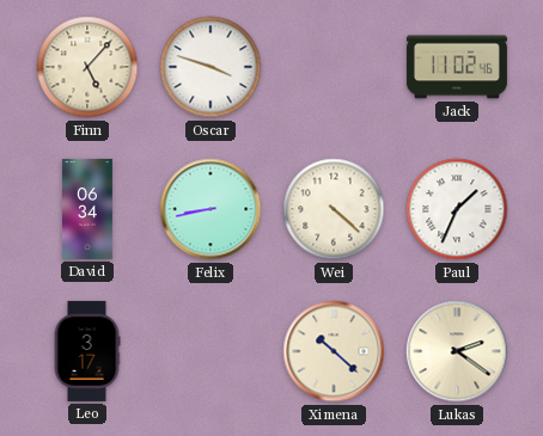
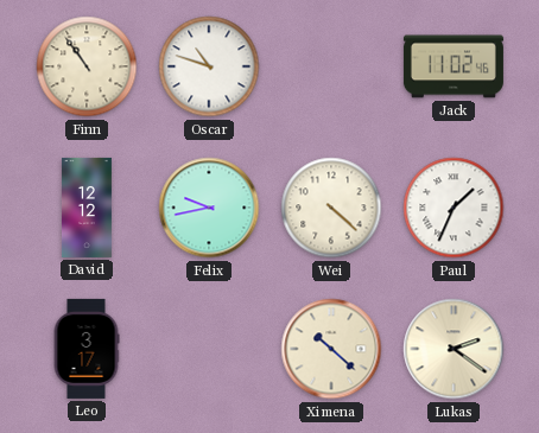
Finn: 5:07 -> 10:54
Oscar: 3:48 -> 10:48
David: 06:34 -> 12:12
Felix: 8:43 -> 9:43
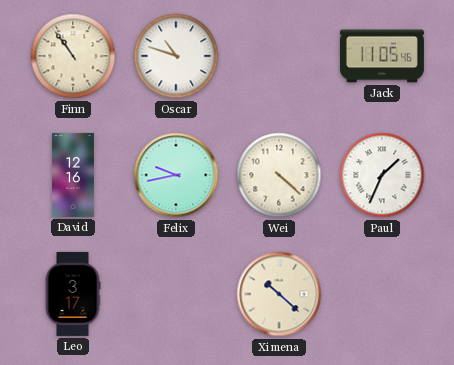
Jack: 11:02 -> 11:05
David: 12:12 -> 12:16
Lukas: 2:21 -> none
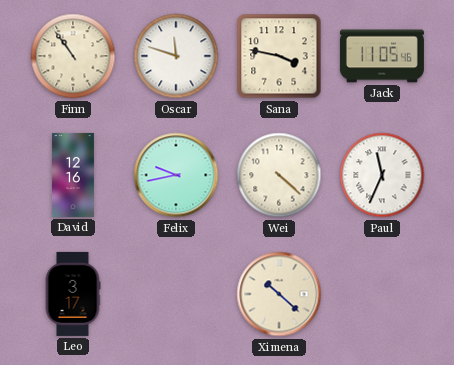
Oscar: 10:48 -> 11:48
Sana: none -> 3:47
Paul: 1:34 -> 11:34
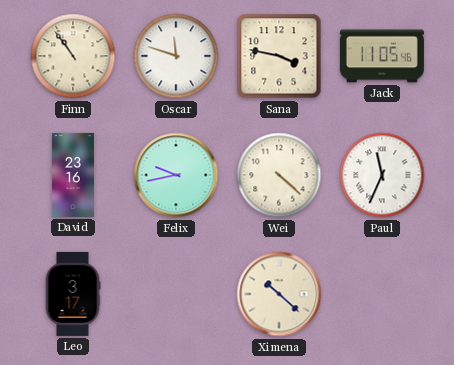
David: 12:16 -> 23:16
